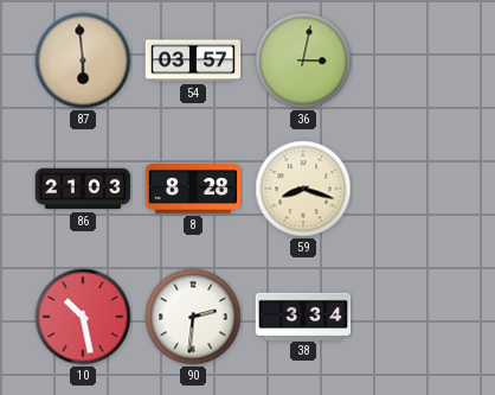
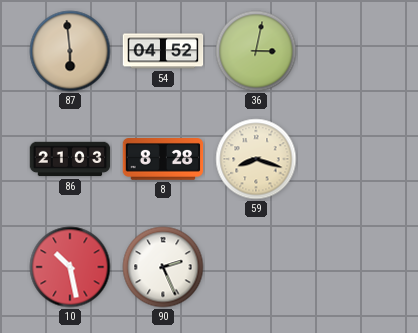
54: 03:57 -> 04:52
90: 2:31 -> 2:26
38: 3:34 -> none
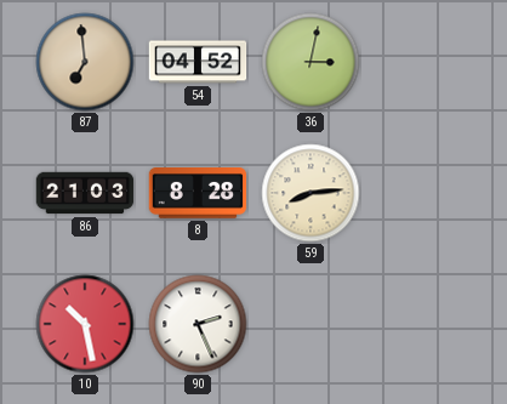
87: 5:59 -> 6:59
59: 8:18 -> 8:14
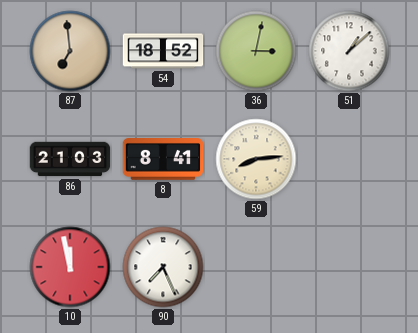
54: 04:52 -> 18:52
51: none -> 1:08
8: 8:28 -> 8:41
10: 10:28 -> 11:58
90: 2:26 -> 7:26
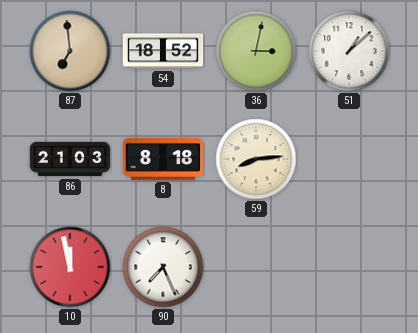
8: 8:41 -> 8:18
